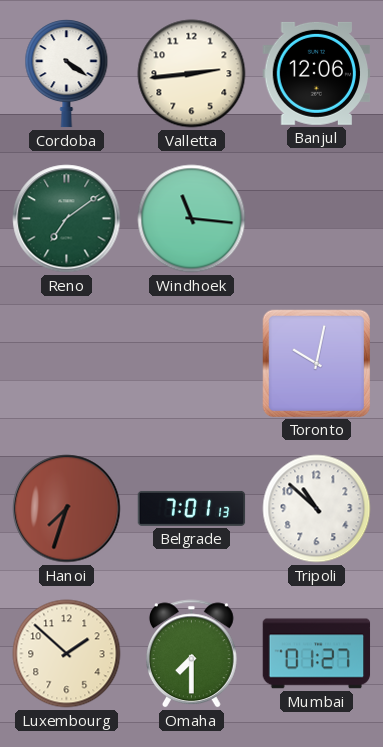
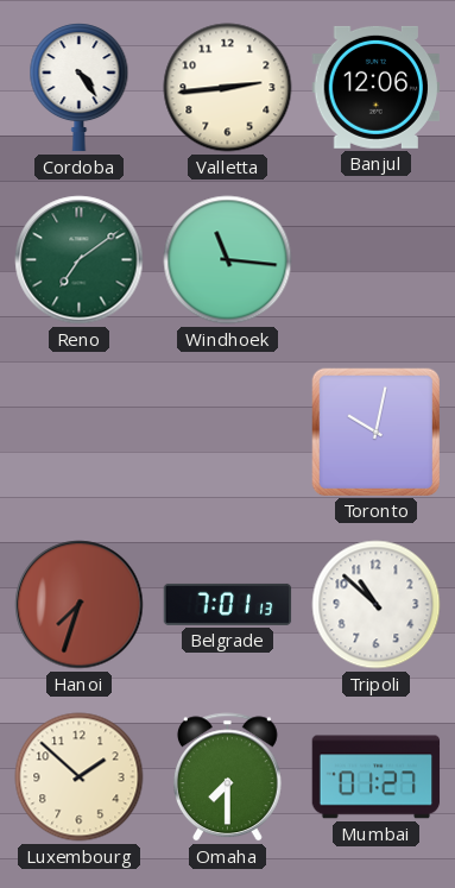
Cordoba: 4:21 -> 4:24
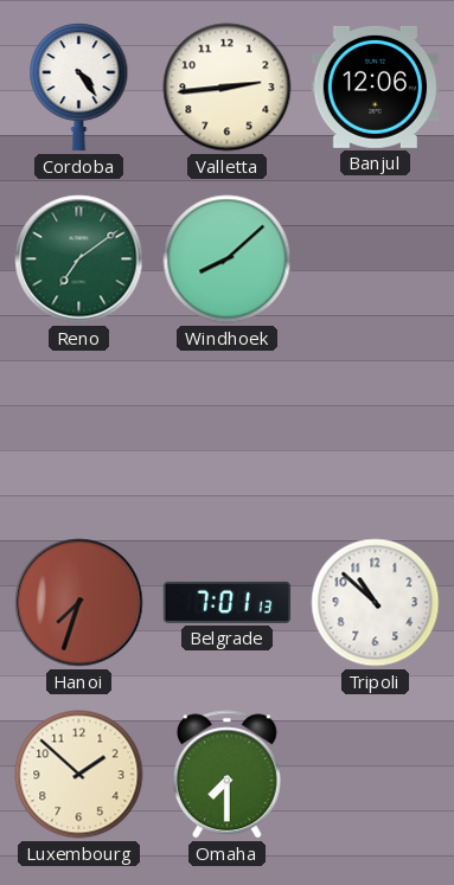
Windhoek: 11:16 -> 8:08
Toronto: 10:02 -> none
Mumbai: 01:27 -> none
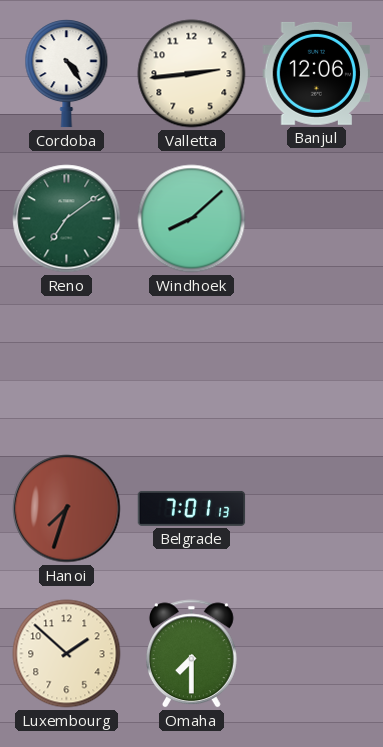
Tripoli: 10:52 -> none
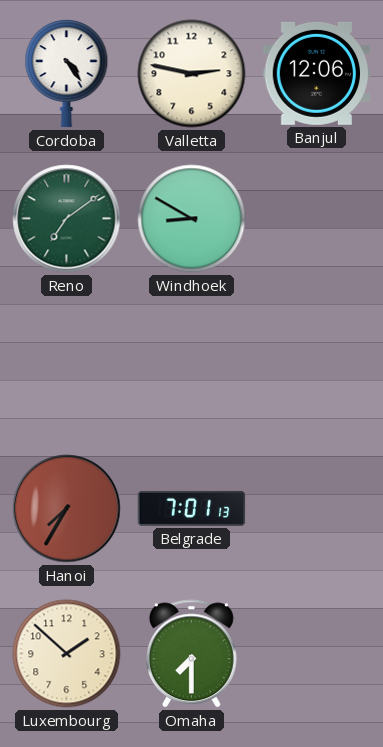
Valletta: 2:44 -> 2:47
Windhoek: 8:08 -> 8:50
Hanoi: 7:33 -> 7:35
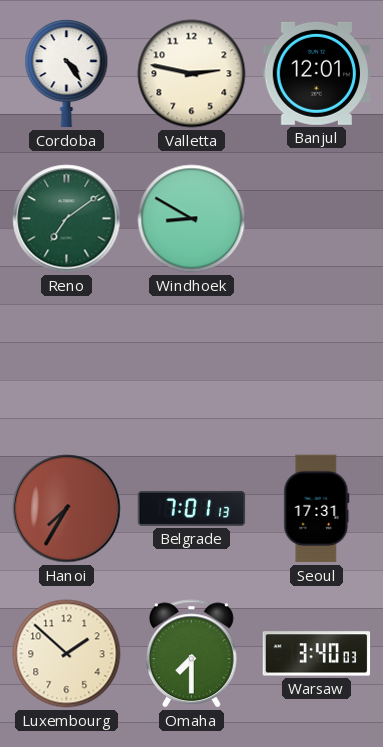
Banjul: 12:06 -> 12:01
Seoul: none -> 17:31
Warsaw: none -> 3:40
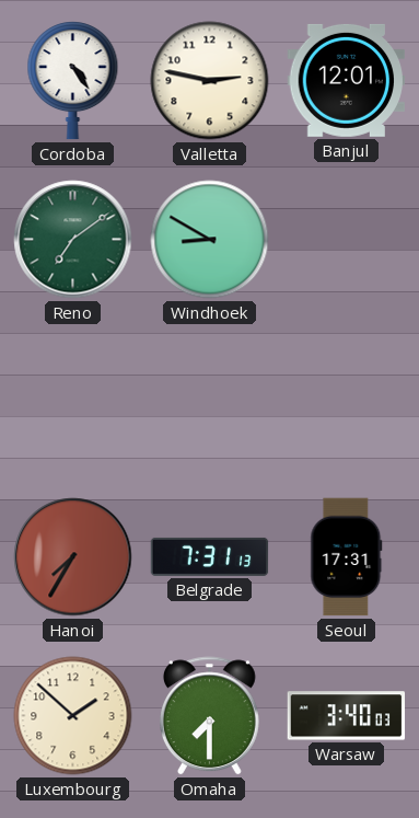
Belgrade: 7:01 -> 7:31
